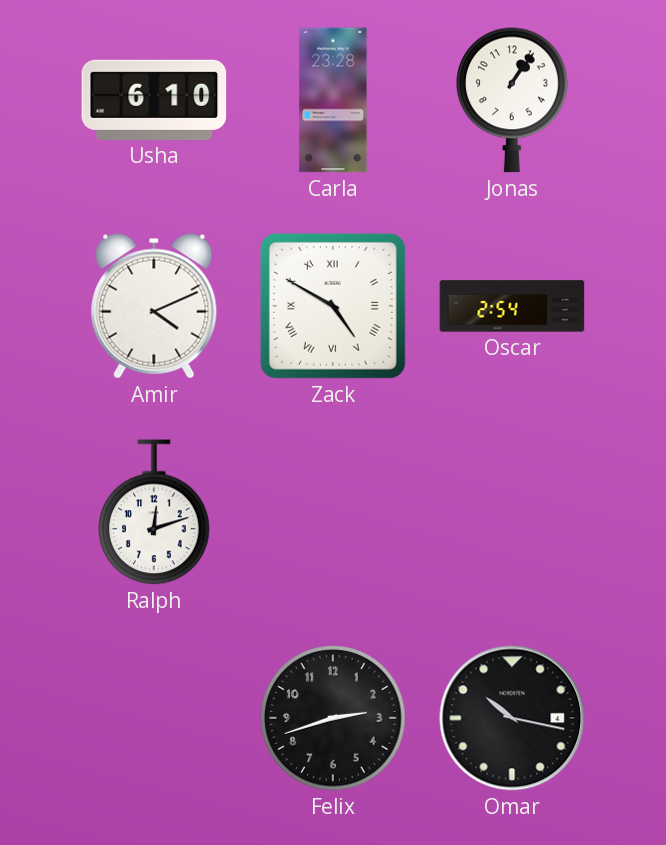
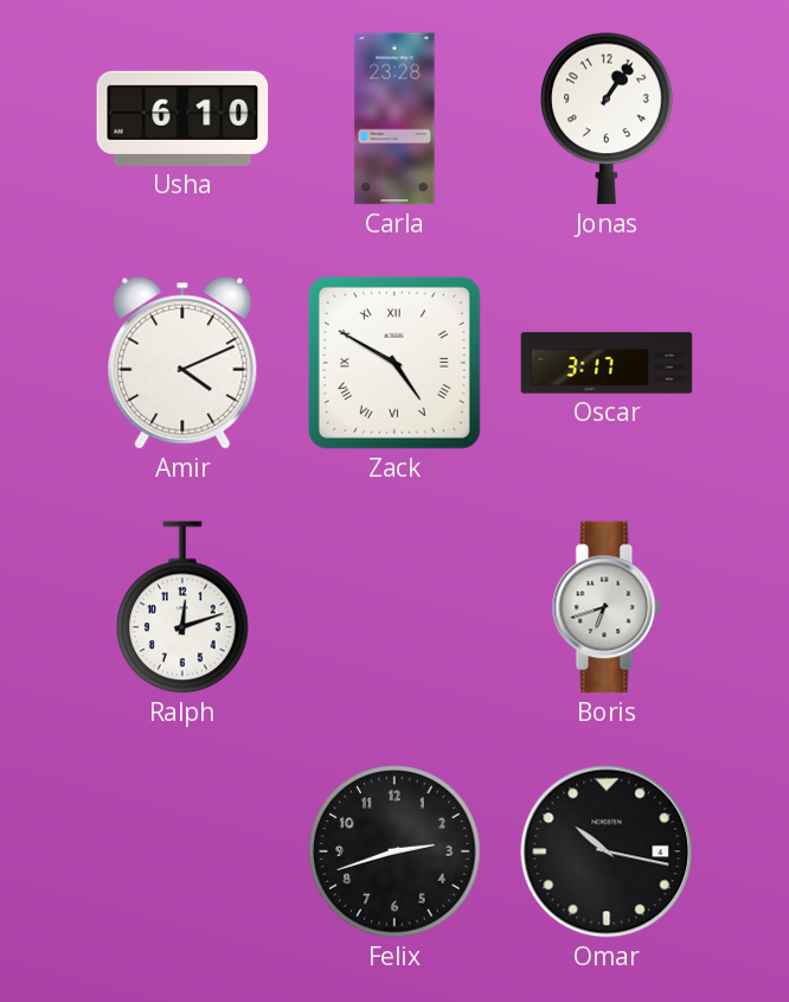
Oscar: 2:54 -> 3:17
Boris: none -> 6:42
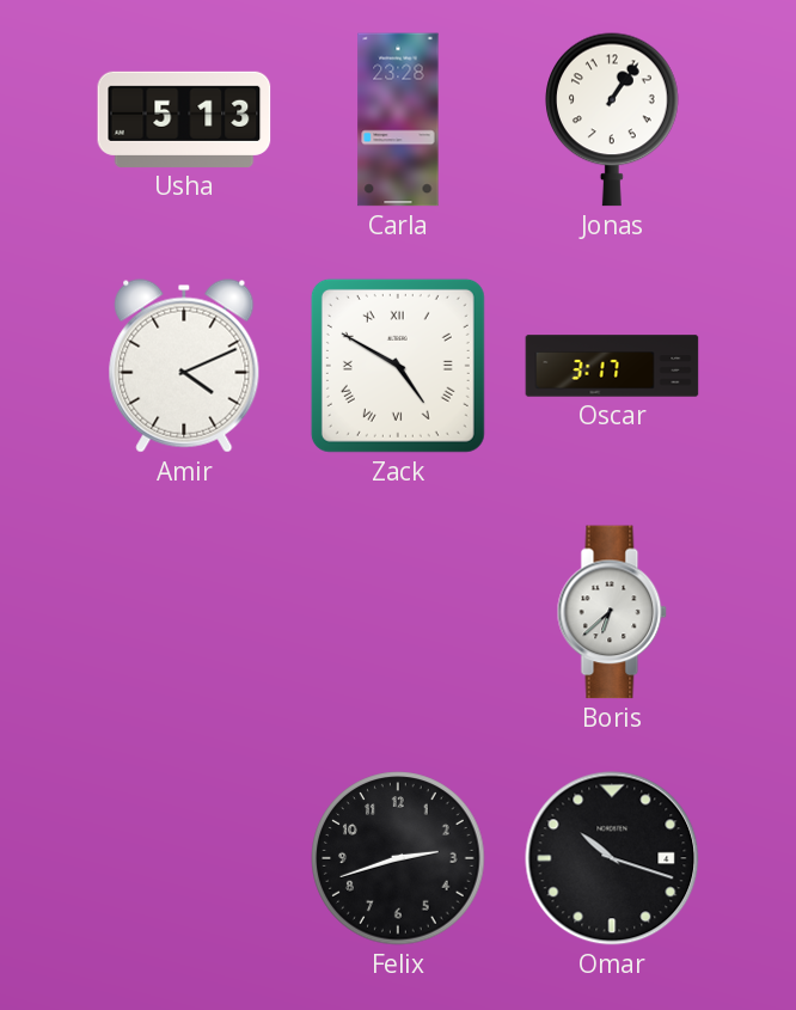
Usha: 6:10 -> 5:13
Ralph: 12:12 -> none
Boris: 6:42 -> 6:38
Omar: 10:17 -> 10:18
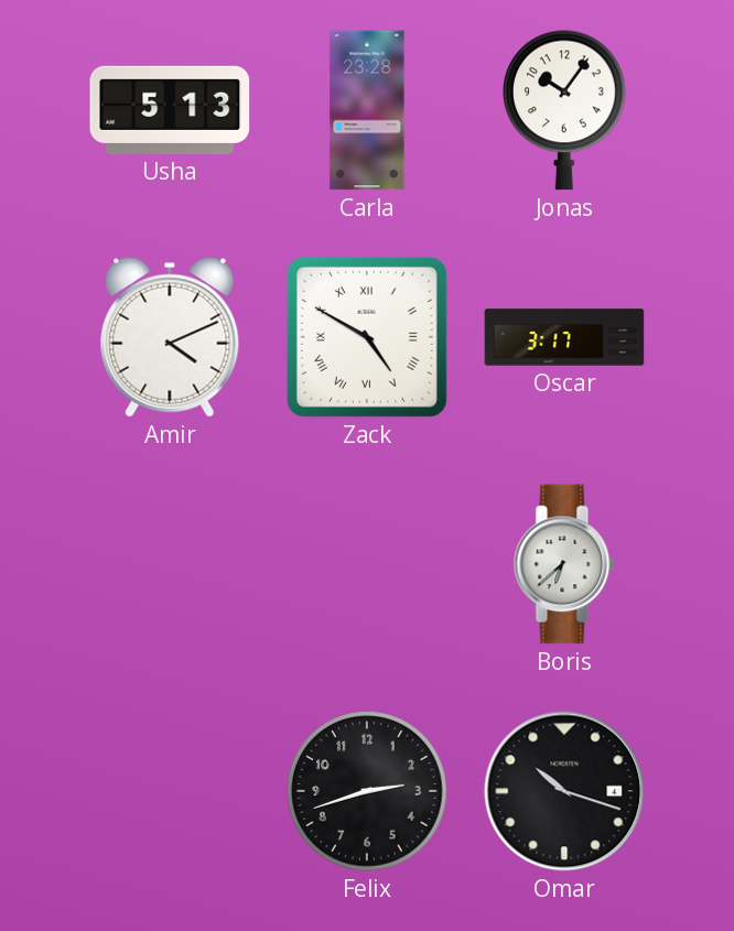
Jonas: 1:06 -> 10:06
